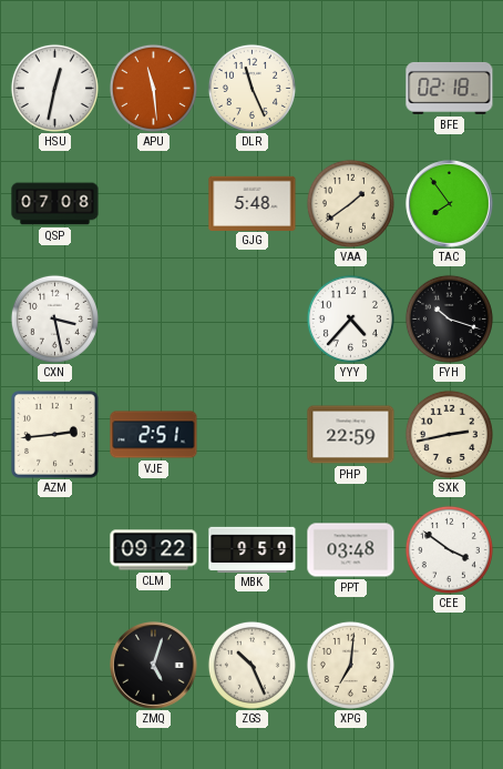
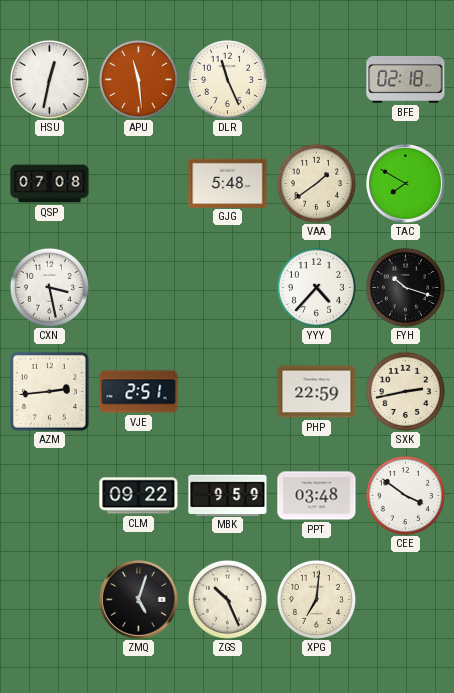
TAC: 7:54 -> 7:50
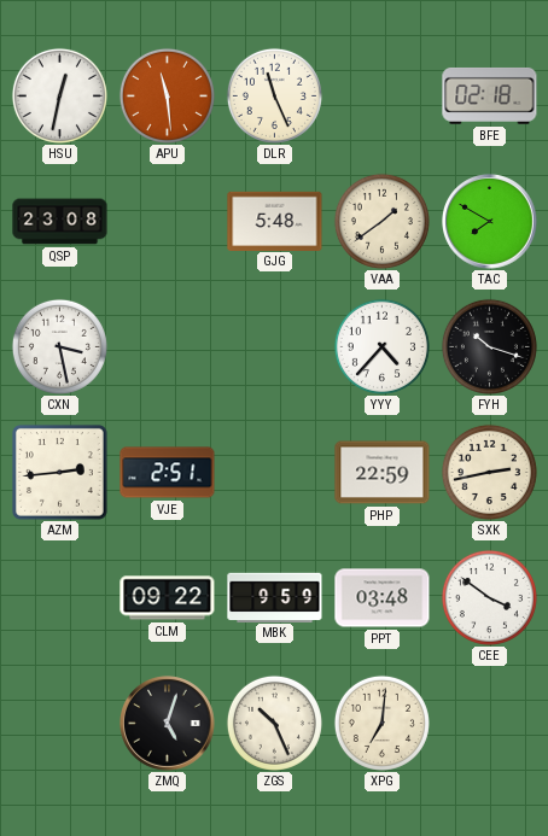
QSP: 07:08 -> 23:08
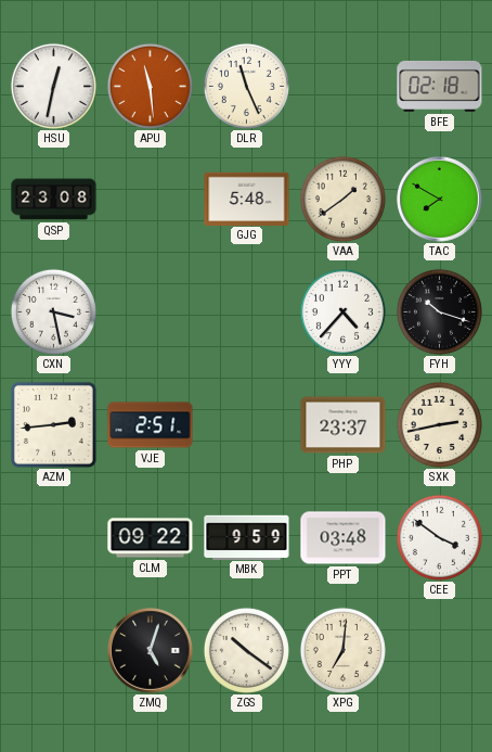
PHP: 22:59 -> 23:37
ZGS: 10:26 -> 10:21
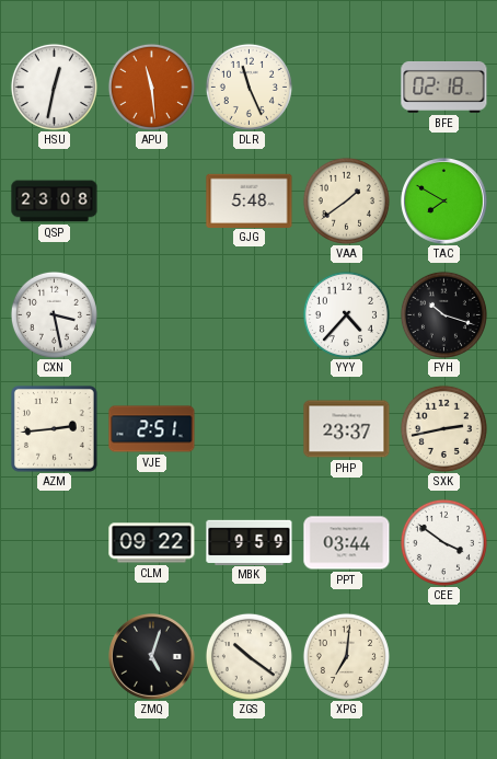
PPT: 03:48 -> 03:44
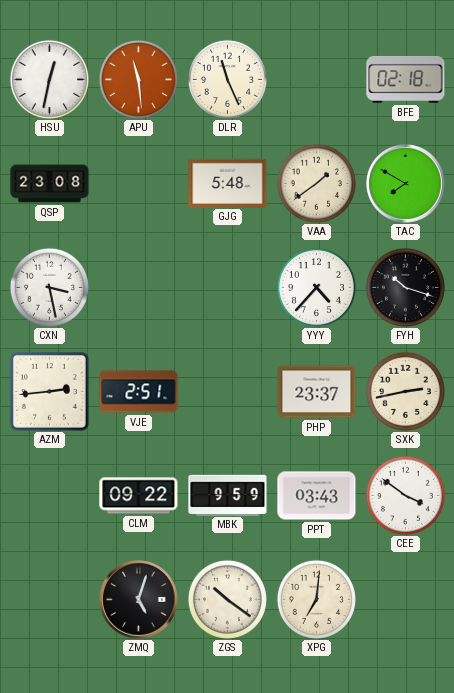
PPT: 03:44 -> 03:43
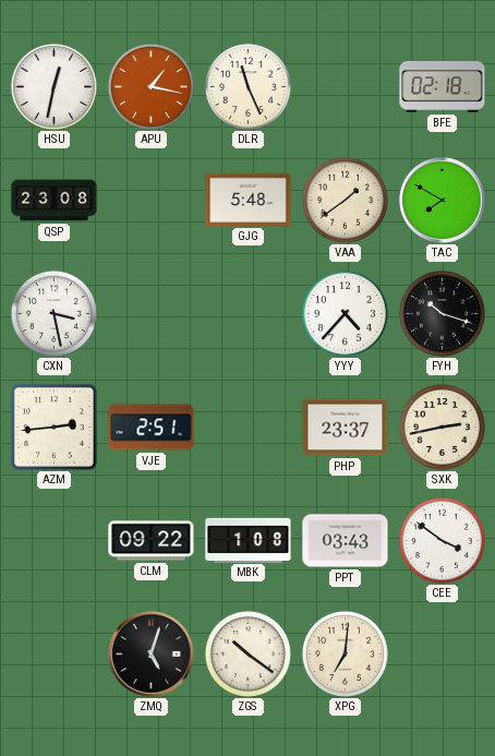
APU: 11:29 -> 1:17
MBK: 9:59 -> 1:08
